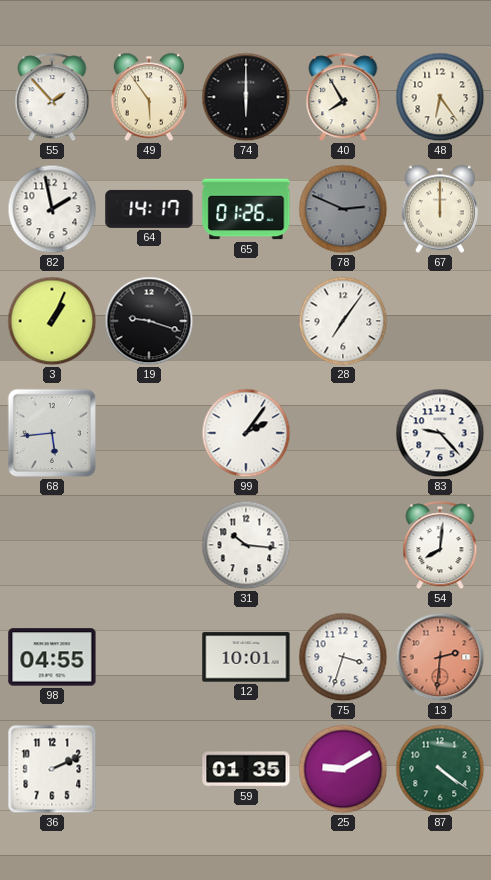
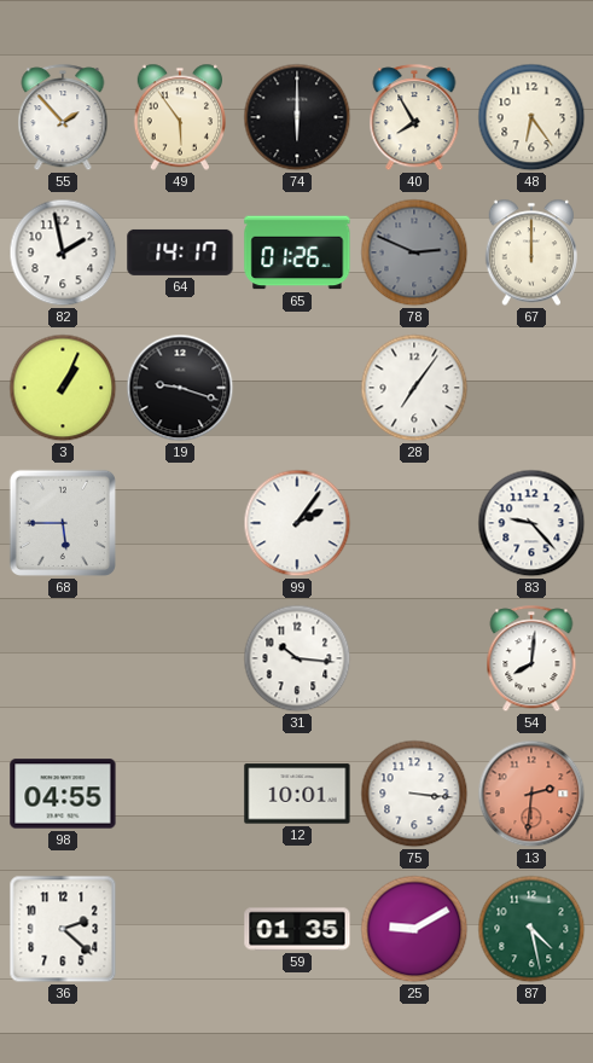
68: 5:44 -> 5:45
75: 3:33 -> 3:16
36: 2:11 -> 2:22
87: 4:21 -> 4:28
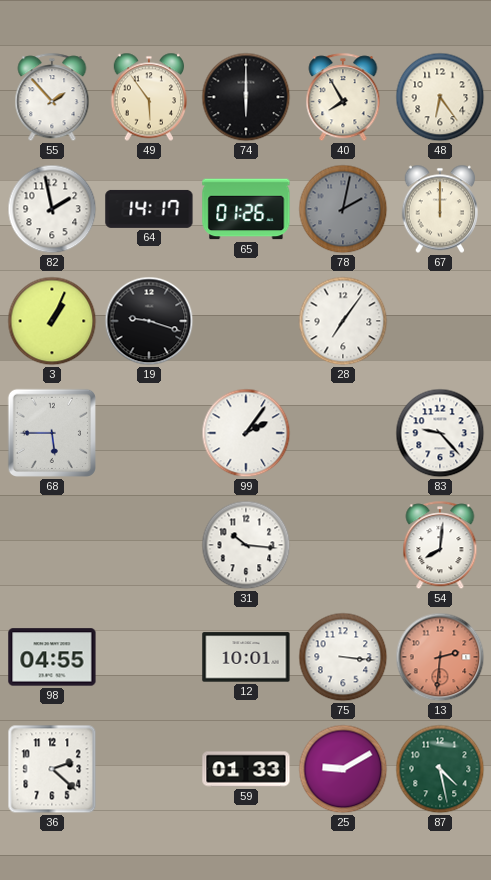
78: 2:49 -> 2:02
59: 01:35 -> 01:33
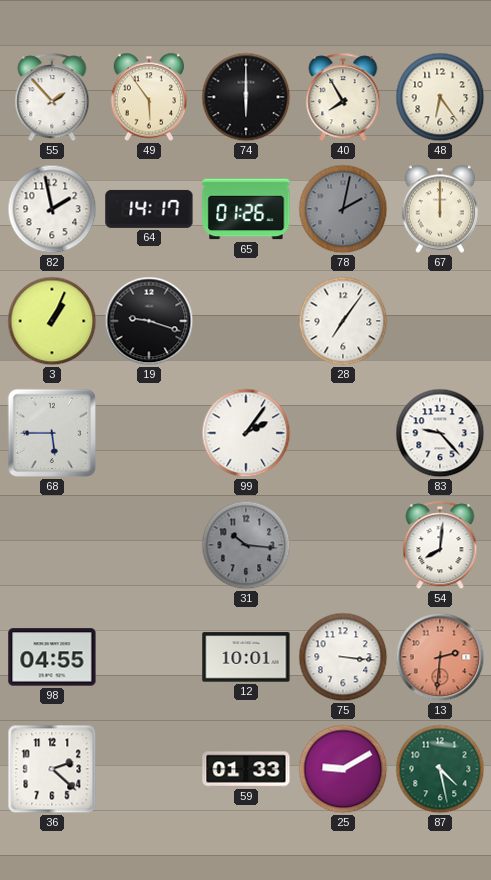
31 dial: white -> grey
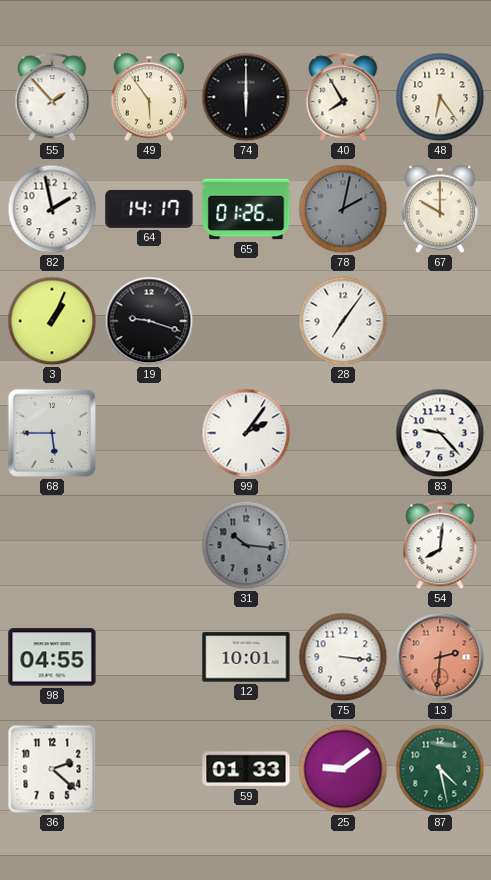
67: 12:00 -> 10:00
25: 9:10 -> 9:09
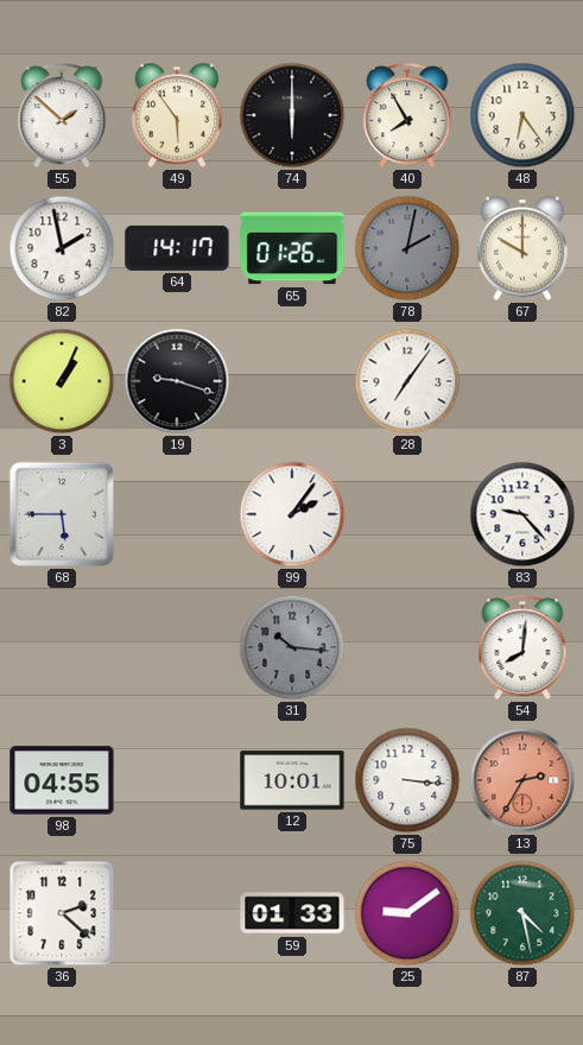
55: 1:53 -> 1:52
13: 2:31 -> 2:35
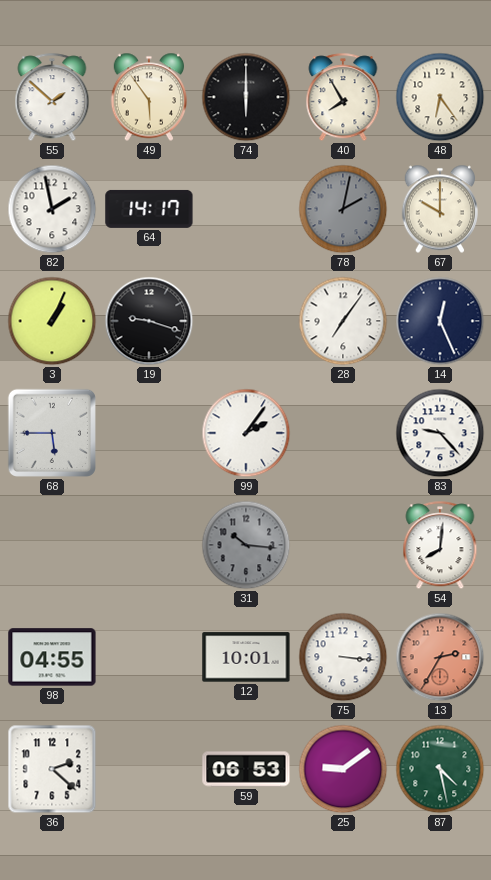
65: 01:26 -> none
14: none -> 12:26
59: 01:33 -> 06:53
